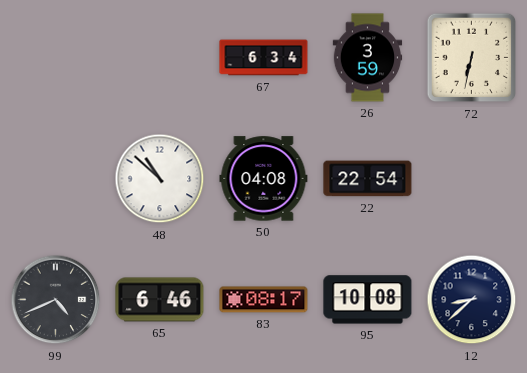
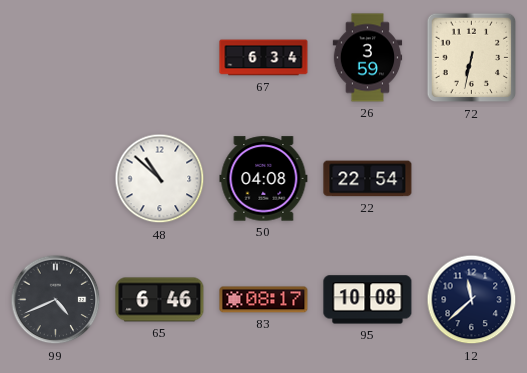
12: 8:38 -> 11:38
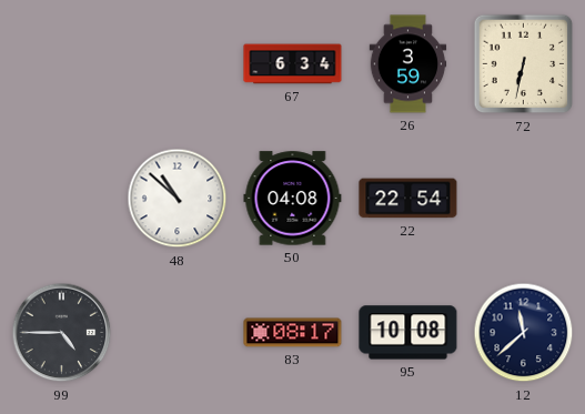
99: 4:41 -> 4:45
65: 6:46 -> none
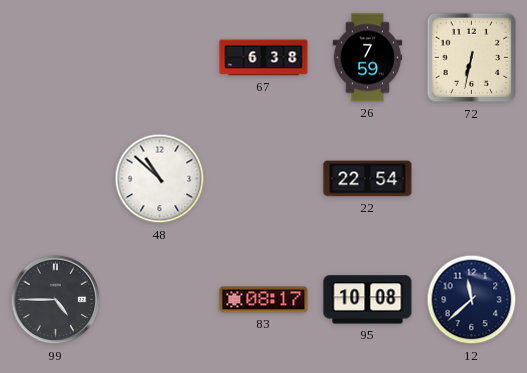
67: 6:34 -> 6:38
26: 3:59 -> 7:59
50: 04:08 -> none
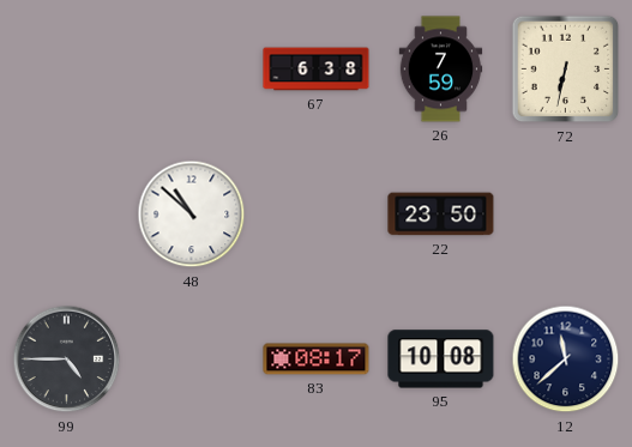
22: 22:54 -> 23:50
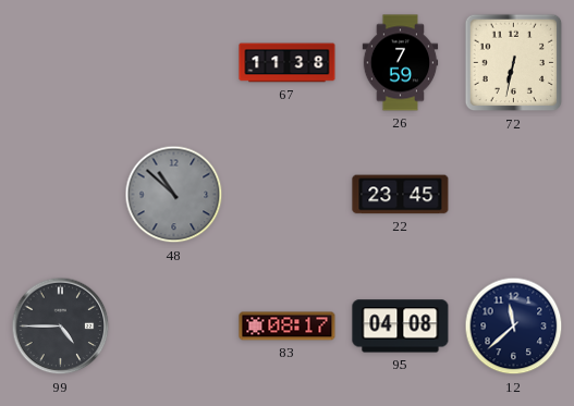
67: 6:38 -> 11:38
48 dial: white -> grey
22: 23:50 -> 23:45
95: 10:08 -> 04:08
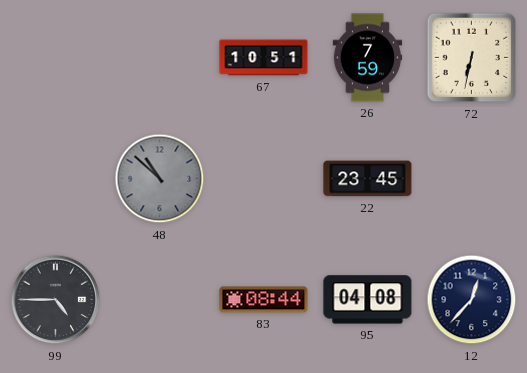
67: 11:38 -> 10:51
83: 08:17 -> 08:44
12: 11:38 -> 12:37
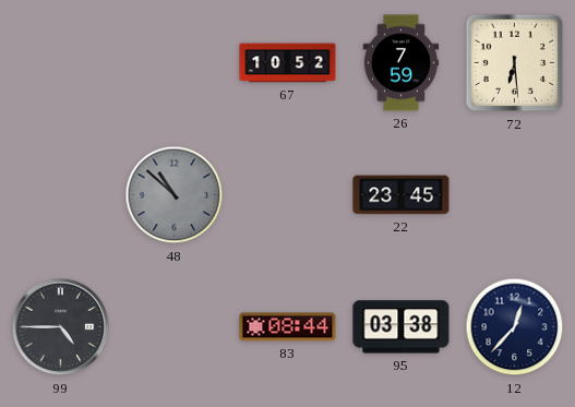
67: 10:51 -> 10:52
72: 6:32 -> 6:29
95: 04:08 -> 03:38
